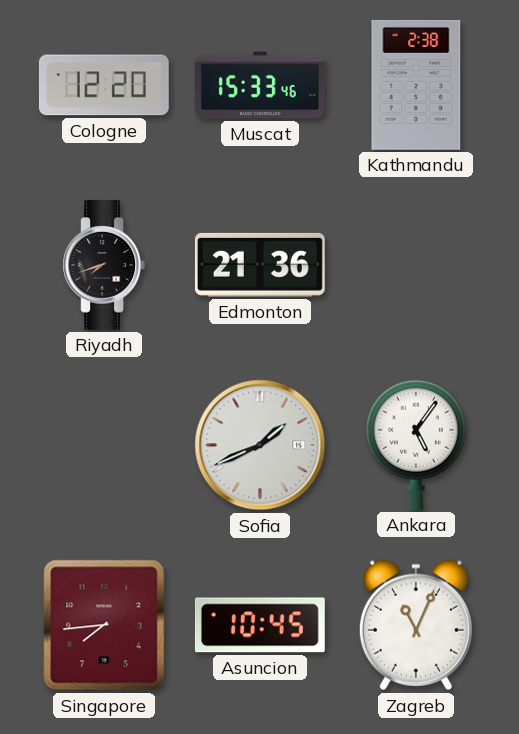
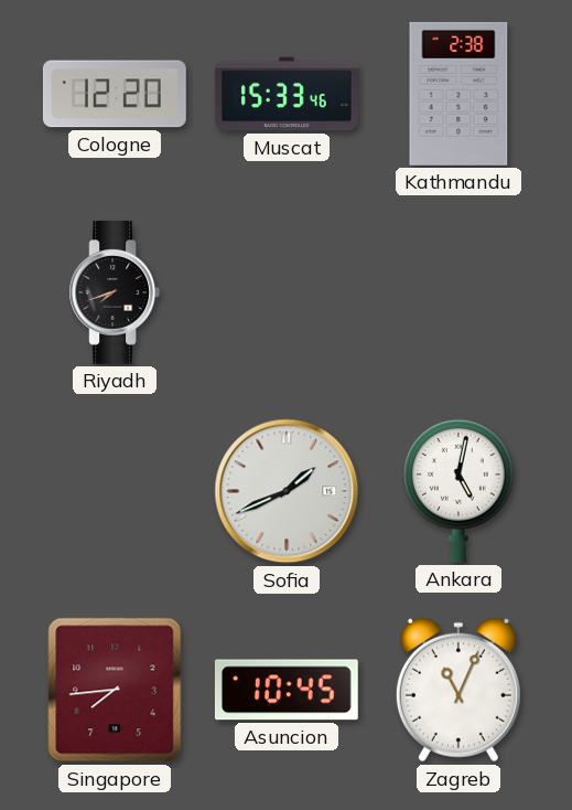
Edmonton: 21:36 -> none
Ankara: 5:06 -> 5:02
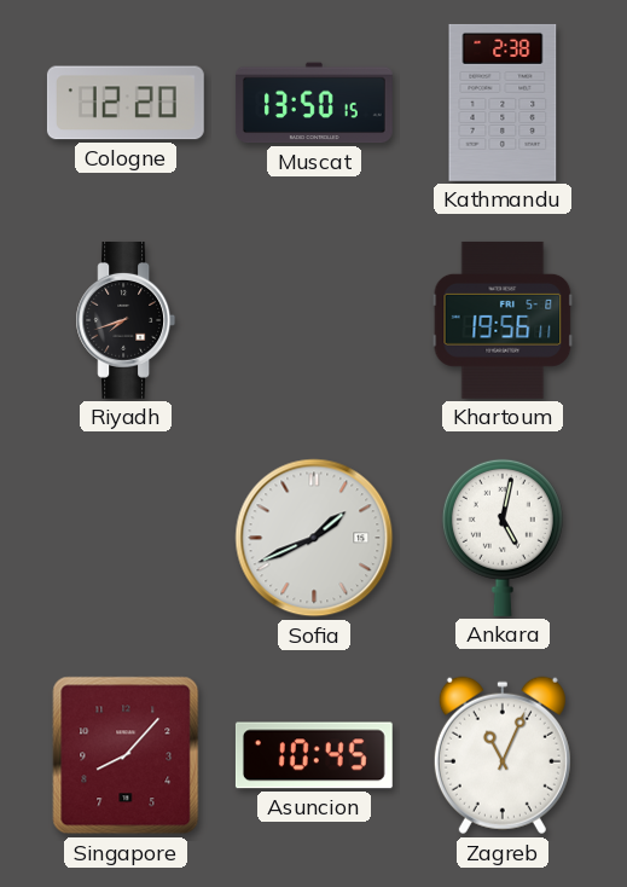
Muscat: 15:33 -> 13:50
Khartoum: none -> 19:56
Singapore: 7:44 -> 8:07
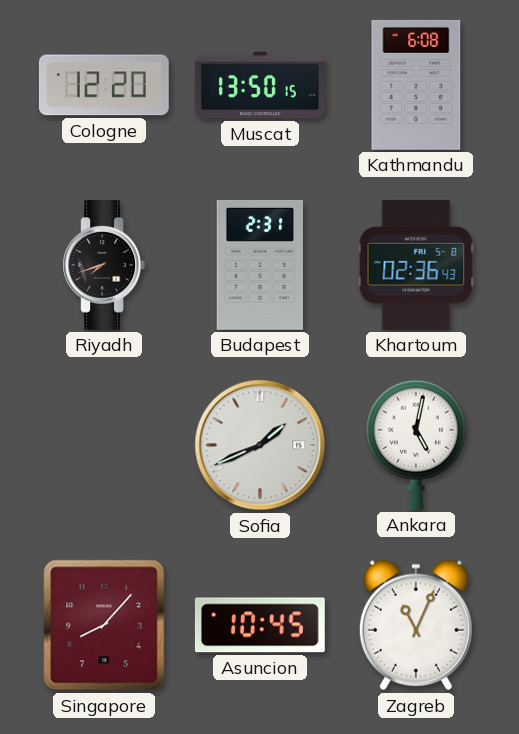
Kathmandu: 2:38 -> 6:08
Budapest: none -> 2:31
Khartoum: 19:56 -> 02:36
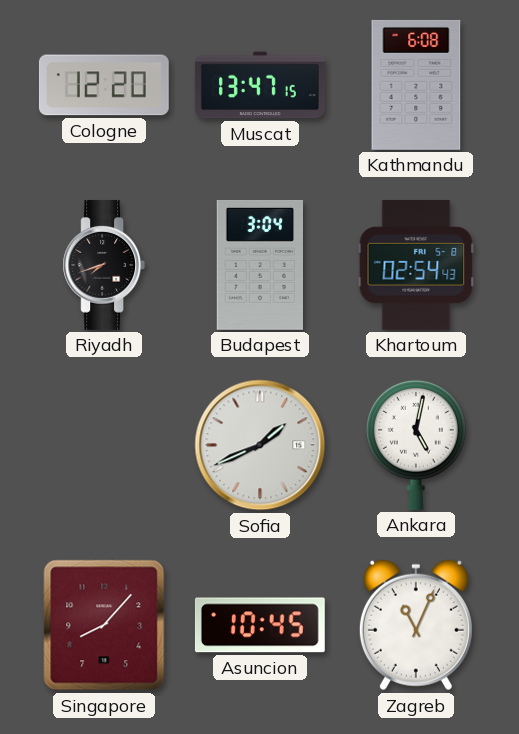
Muscat: 13:50 -> 13:47
Budapest: 2:31 -> 3:04
Khartoum: 02:36 -> 02:54
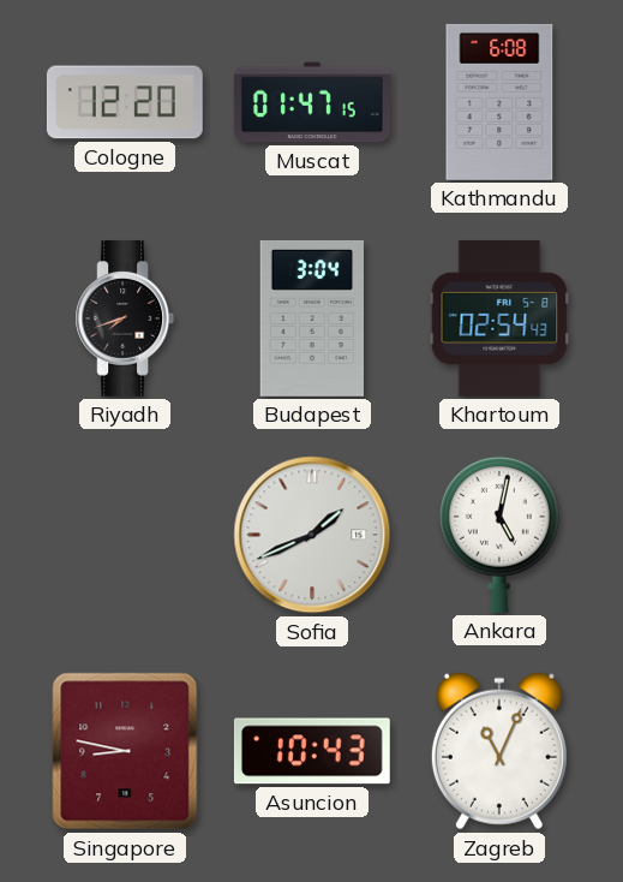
Muscat: 13:47 -> 01:47
Singapore: 8:07 -> 8:47
Asuncion: 10:45 -> 10:43
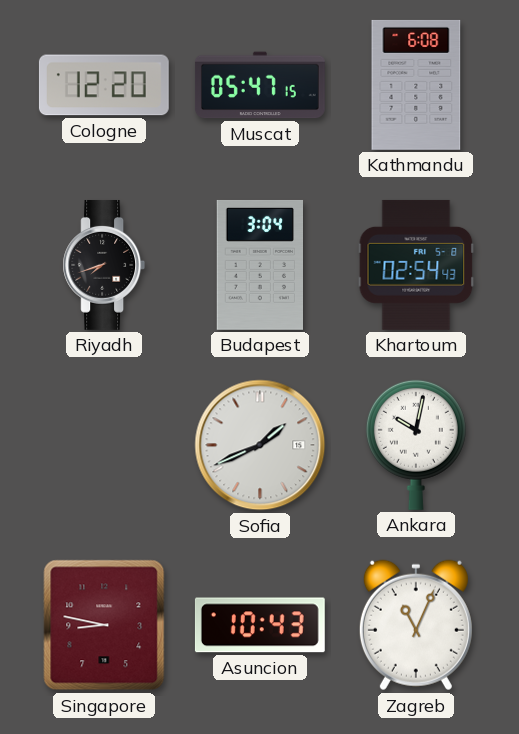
Muscat: 01:47 -> 05:47
Ankara: 5:02 -> 10:02
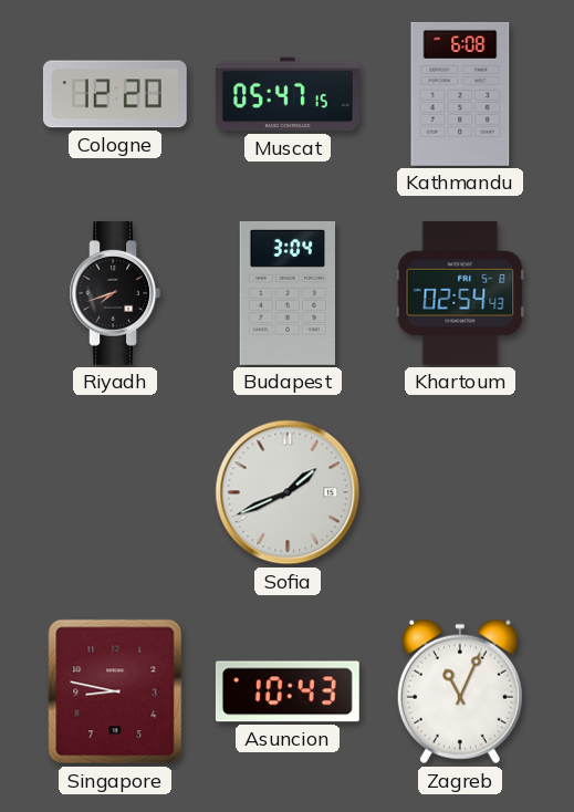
Ankara: 10:02 -> none
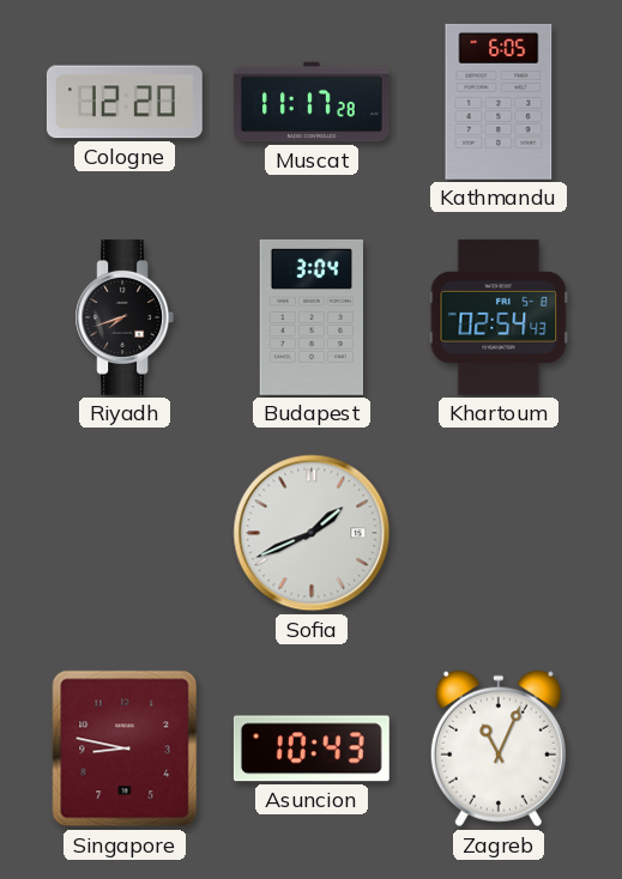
Muscat: 05:47 -> 11:17
Kathmandu: 6:08 -> 6:05
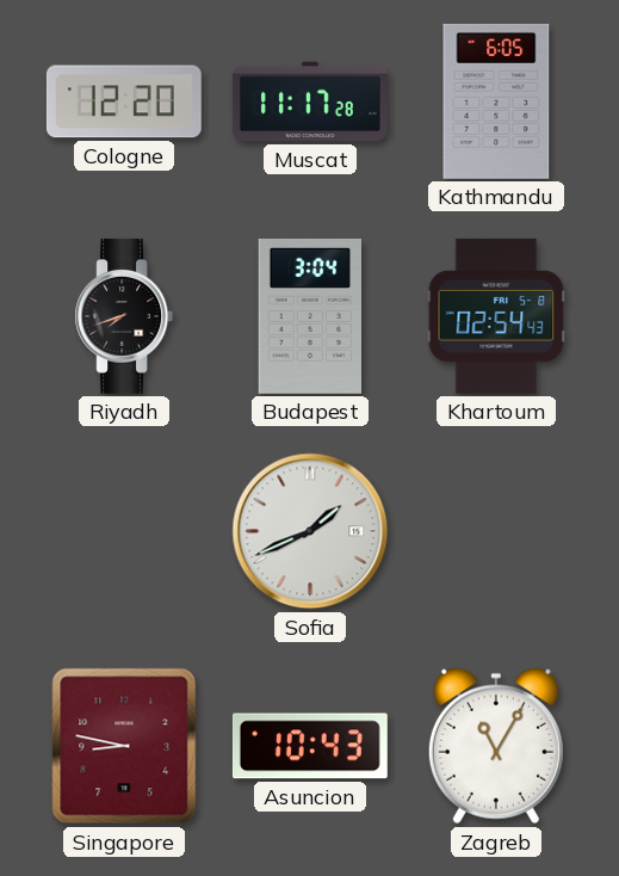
Zagreb: 11:04 -> 11:05
